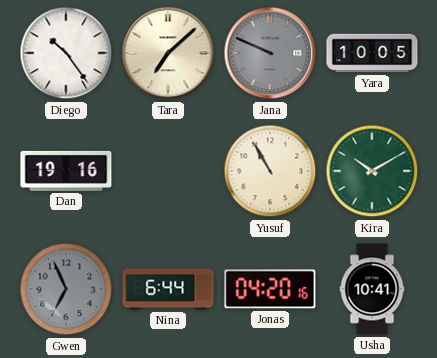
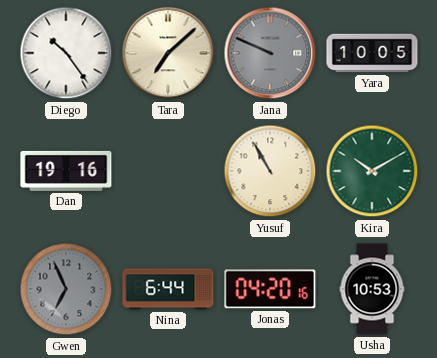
Usha: 10:41 -> 10:53
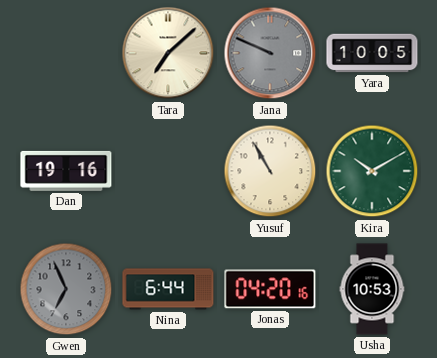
Diego: 10:24 -> none
